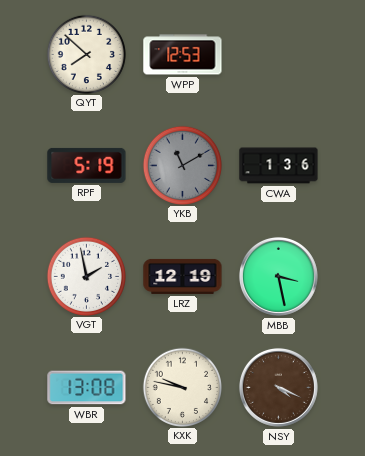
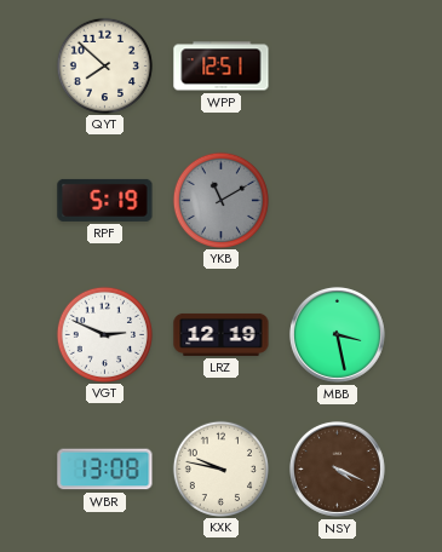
WPP: 12:53 -> 12:51
CWA: 1:36 -> none
VGT: 1:58 -> 2:49
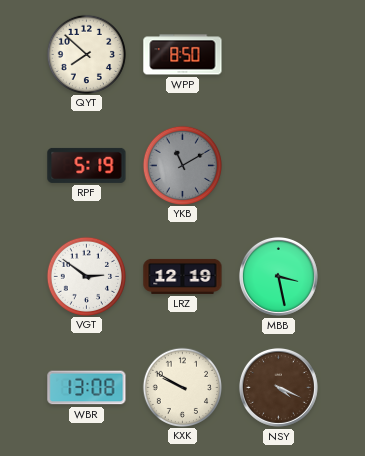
WPP: 12:51 -> 8:50
VGT: 2:49 -> 2:51
KXK: 9:47 -> 9:50
